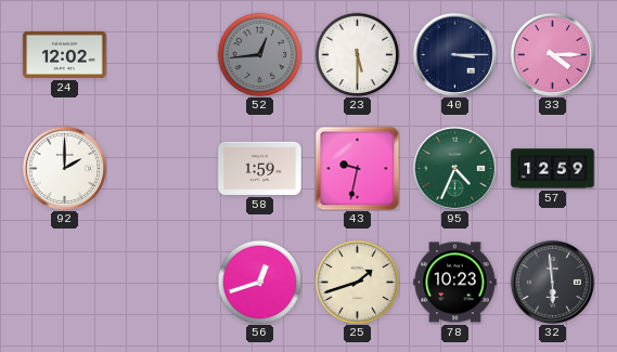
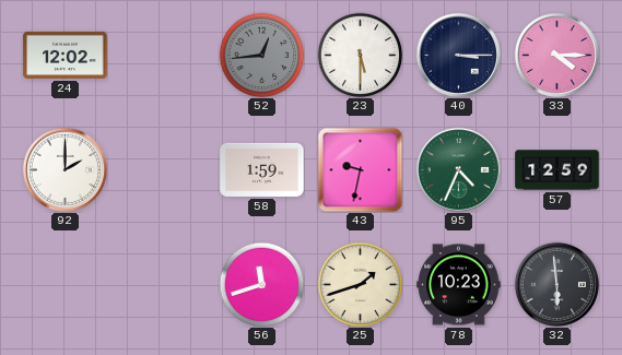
56: 12:42 -> 11:42
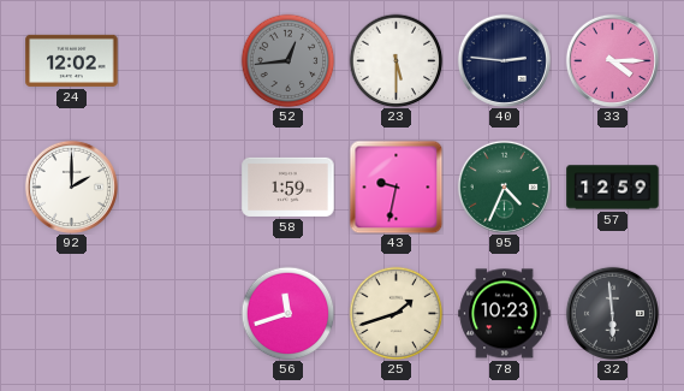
40: 3:15 -> 2:46
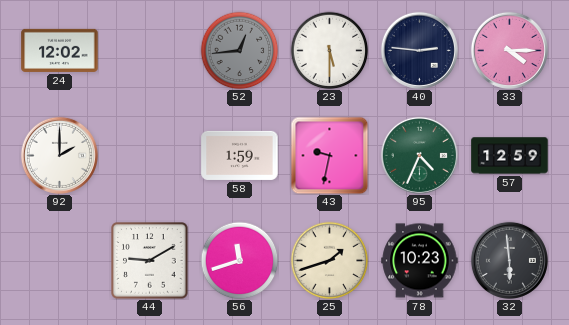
44: none -> 9:10
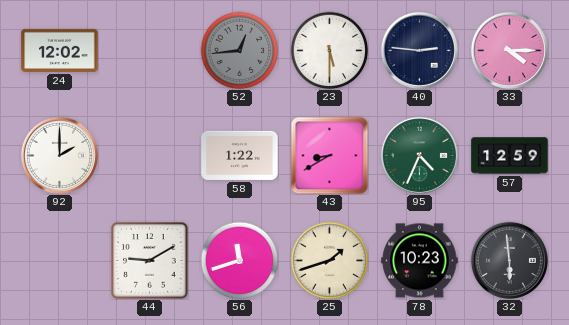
58: 1:59 -> 1:22
43: 9:32 -> 8:40
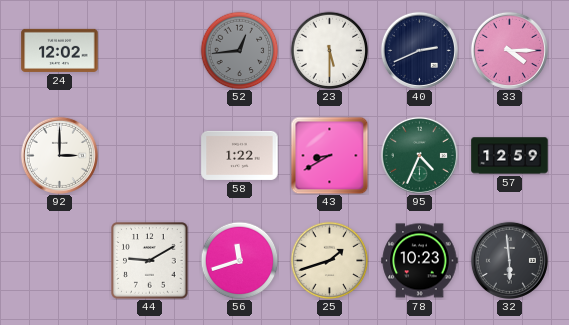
40: 2:46 -> 2:41
92: 2:00 -> 3:00
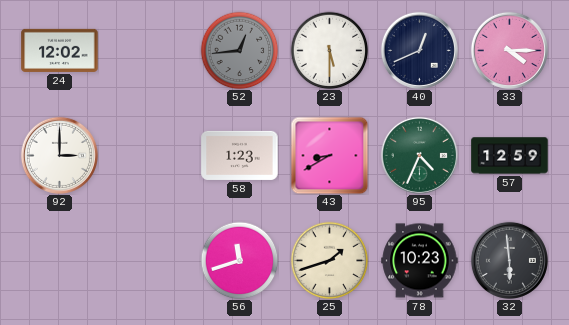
40: 2:41 -> 12:41
58: 1:22 -> 1:23
44: 9:10 -> none
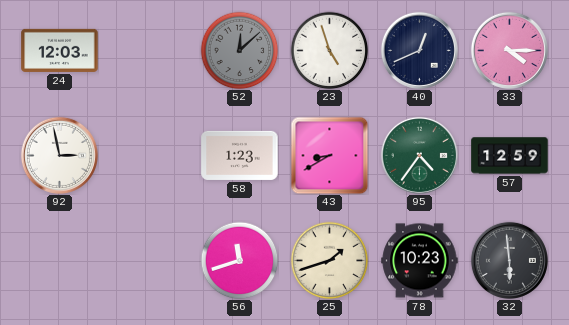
24: 12:02 -> 12:03
52: 12:44 -> 12:08
23: 5:30 -> 4:57
92: 3:00 -> 2:58
95: 4:34 -> 4:36
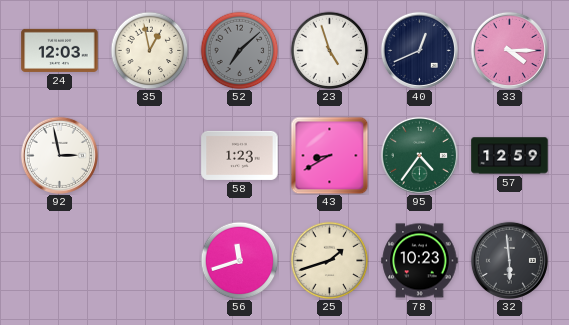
35: none -> 12:58
52: 12:08 -> 7:08
